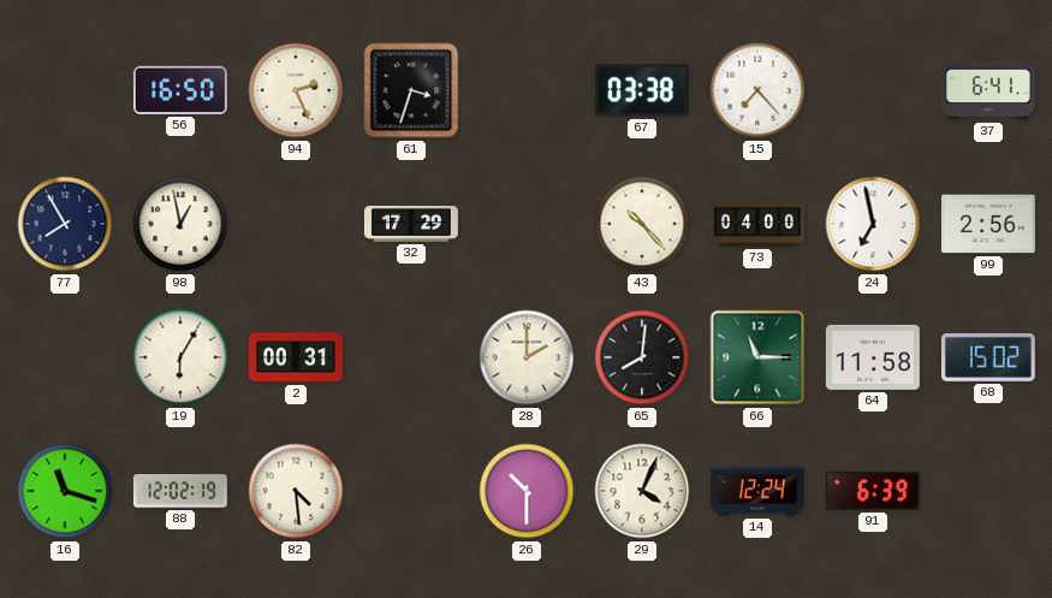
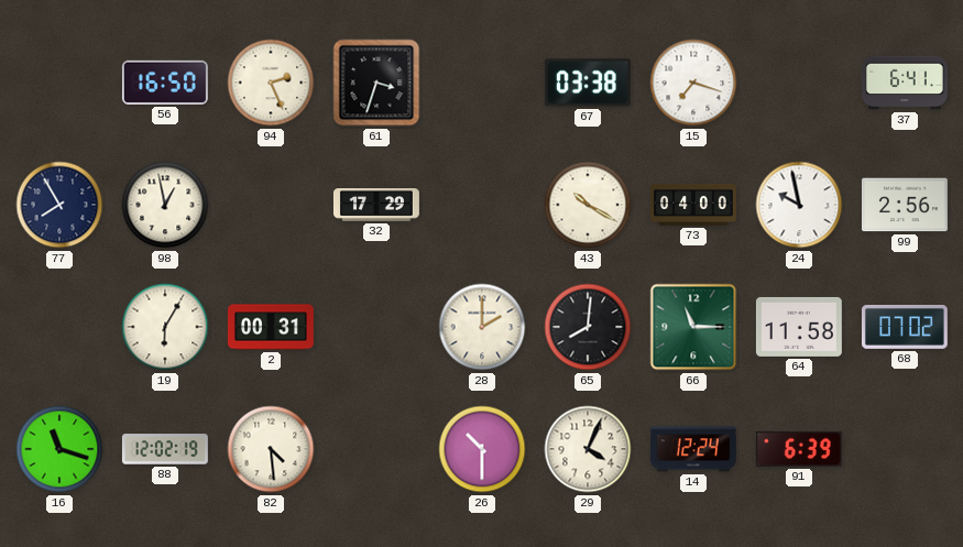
15: 7:23 -> 7:18
43: 10:23 -> 10:20
24: 6:58 -> 9:58
68: 15:02 -> 07:02
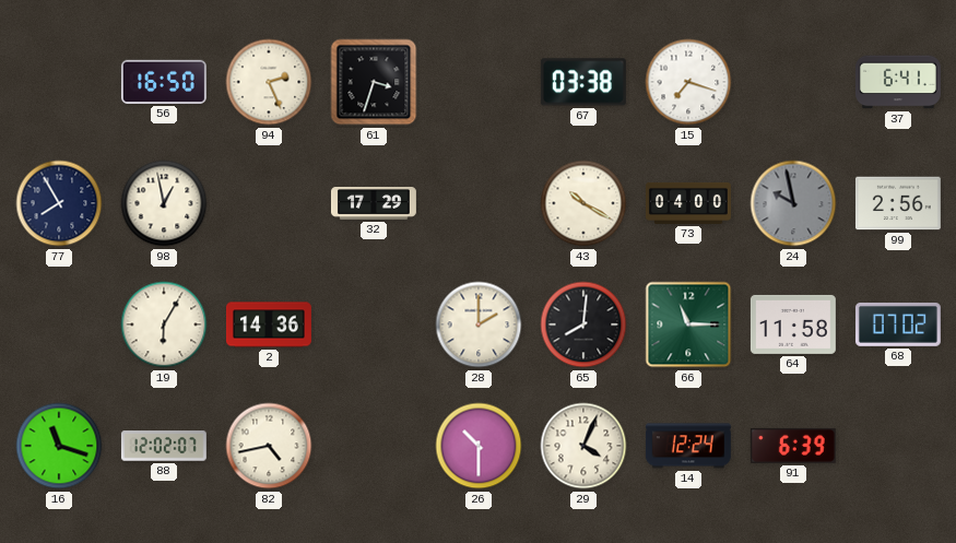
24 dial: white -> grey
2: 00:31 -> 14:36
88: 12:02:19 -> 12:02:07
82: 4:29 -> 4:43
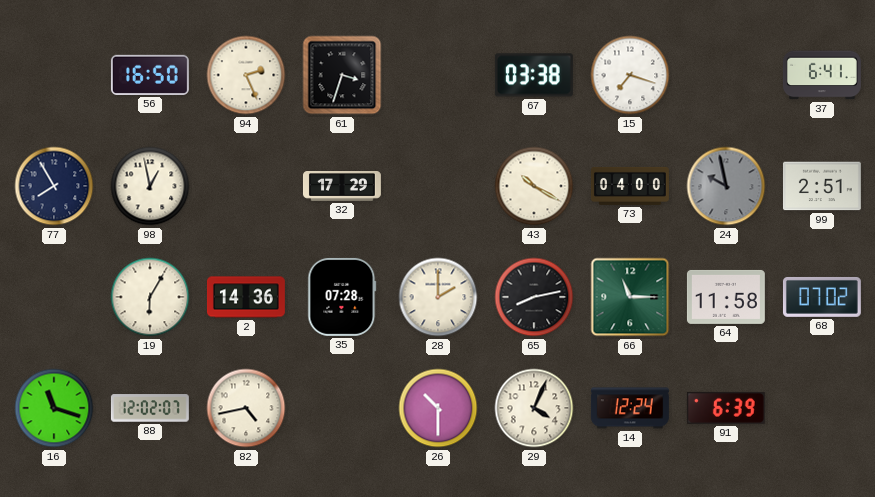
99: 2:56 -> 2:51
35: none -> 07:28
65: 8:01 -> 8:13
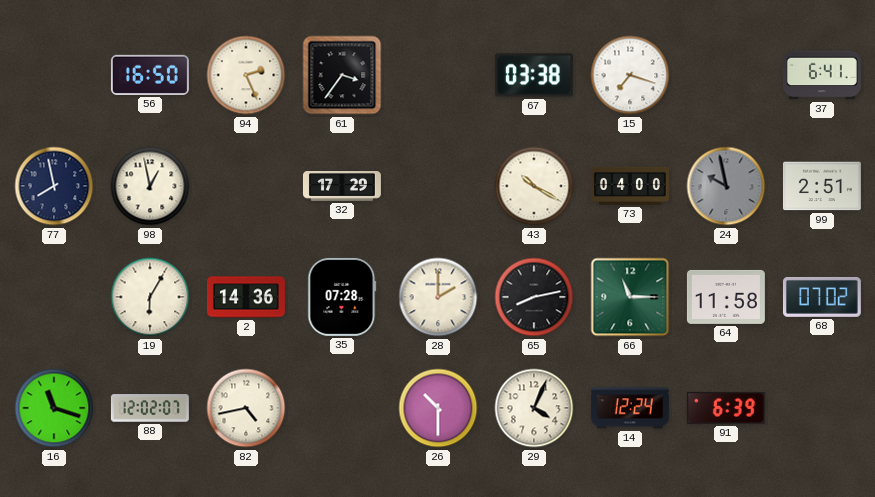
61: 3:33 -> 3:36
77: 7:55 -> 7:58
